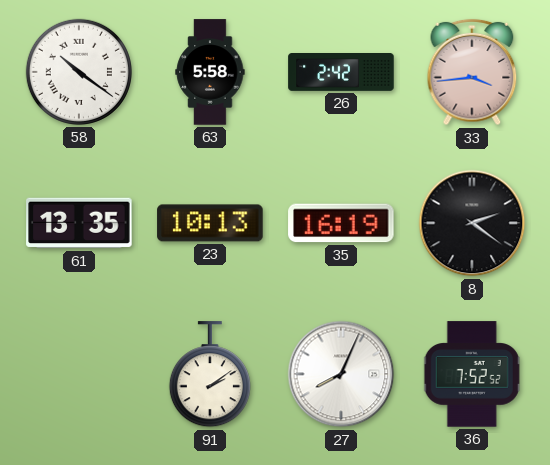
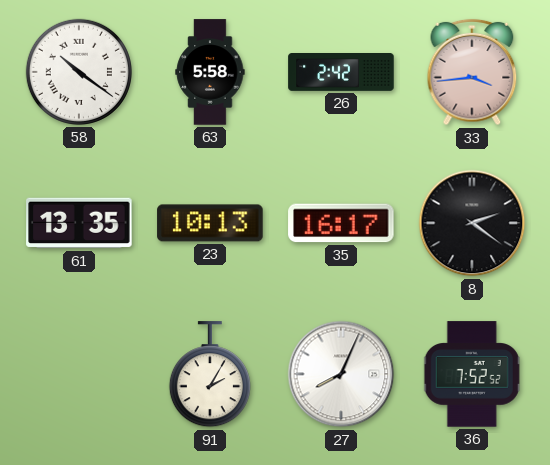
35: 16:19 -> 16:17
91: 2:09 -> 2:05
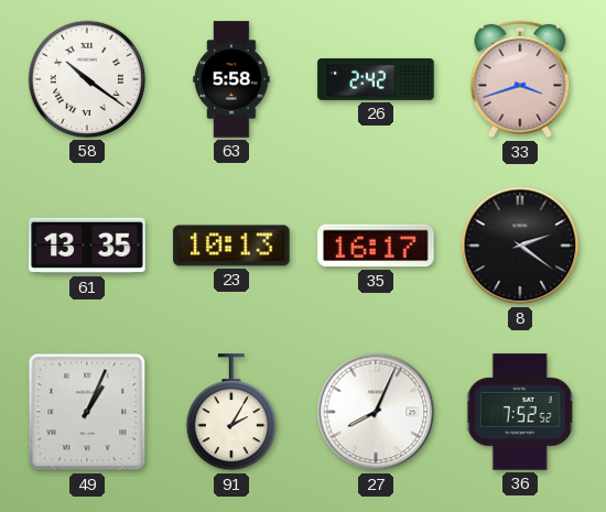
33: 3:44 -> 3:42
49: none -> 1:04
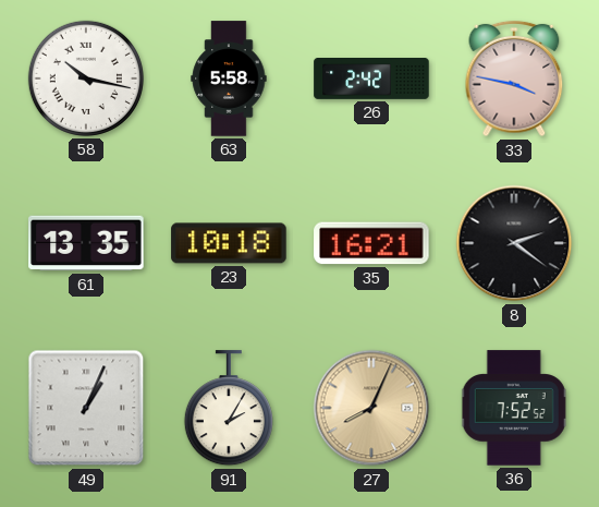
58: 10:21 -> 10:17
33: 3:42 -> 3:47
23: 10:13 -> 10:18
35: 16:17 -> 16:21
27 dial: white -> champagne
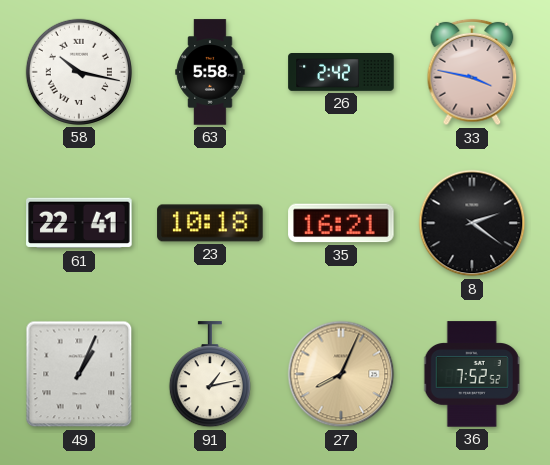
61: 13:35 -> 22:41
91: 2:05 -> 1:13
